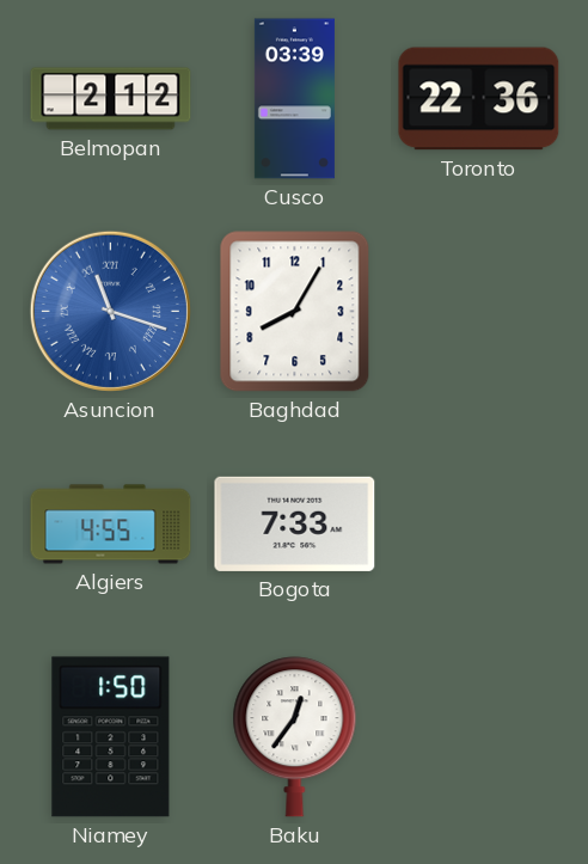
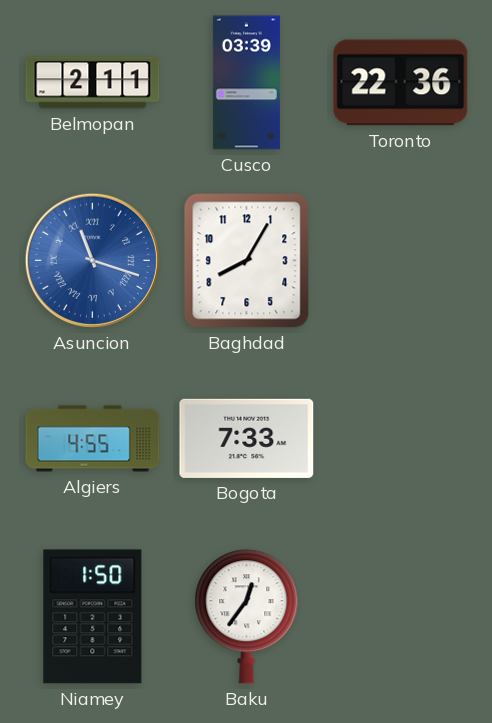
Belmopan: 2:12 -> 2:11
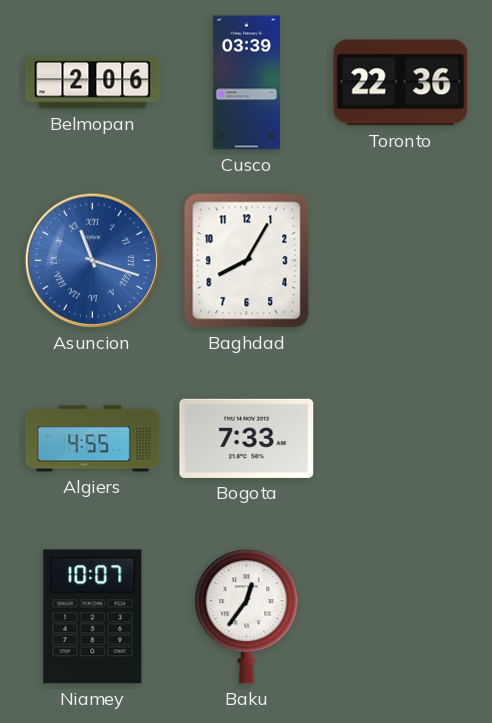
Belmopan: 2:11 -> 2:06
Niamey: 1:50 -> 10:07
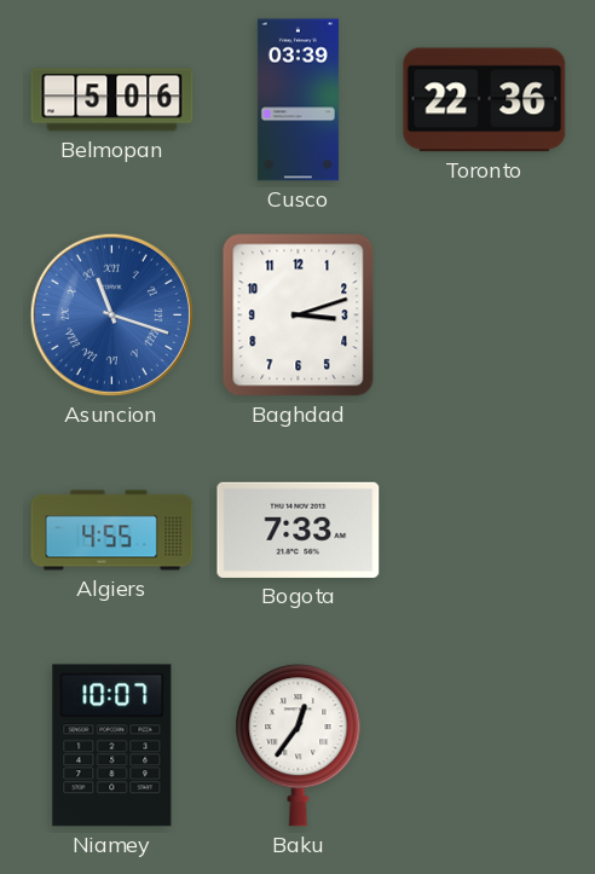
Belmopan: 2:06 -> 5:06
Baghdad: 8:05 -> 3:12
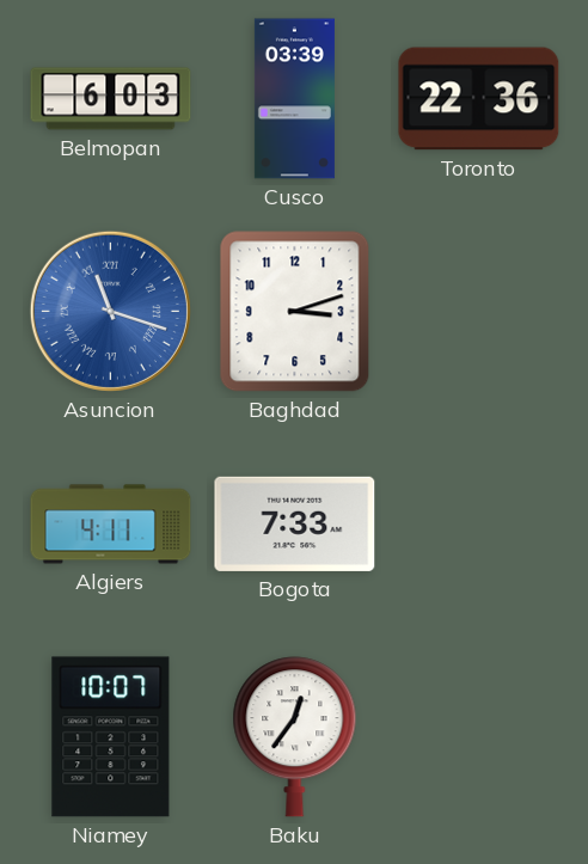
Belmopan: 5:06 -> 6:03
Algiers: 4:55 -> 4:11
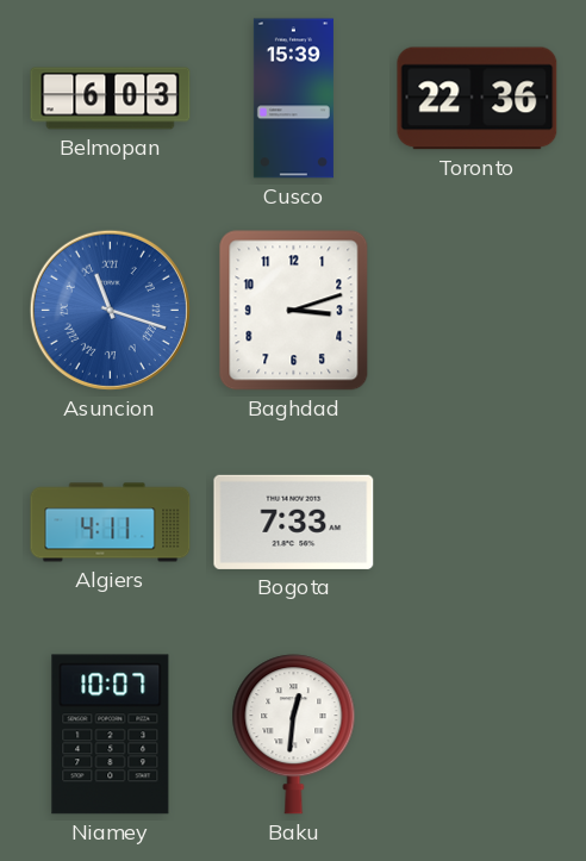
Cusco: 03:39 -> 15:39
Baku: 12:36 -> 12:31
